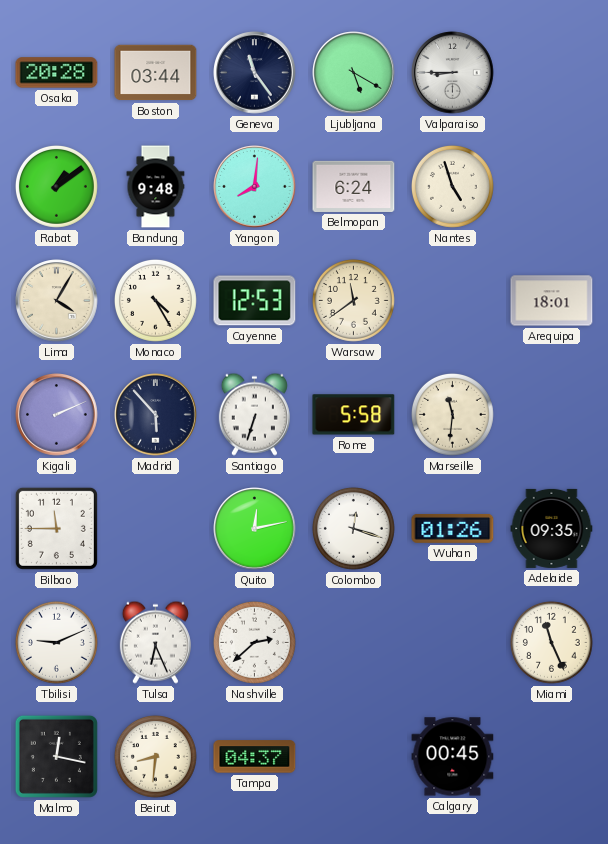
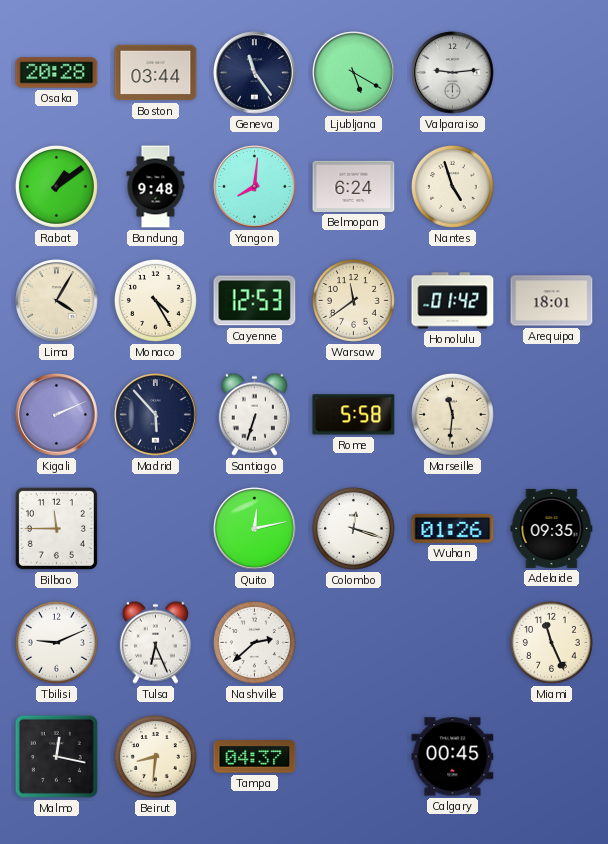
Valparaiso: 8:45 -> 9:14
Honolulu: none -> 01:42
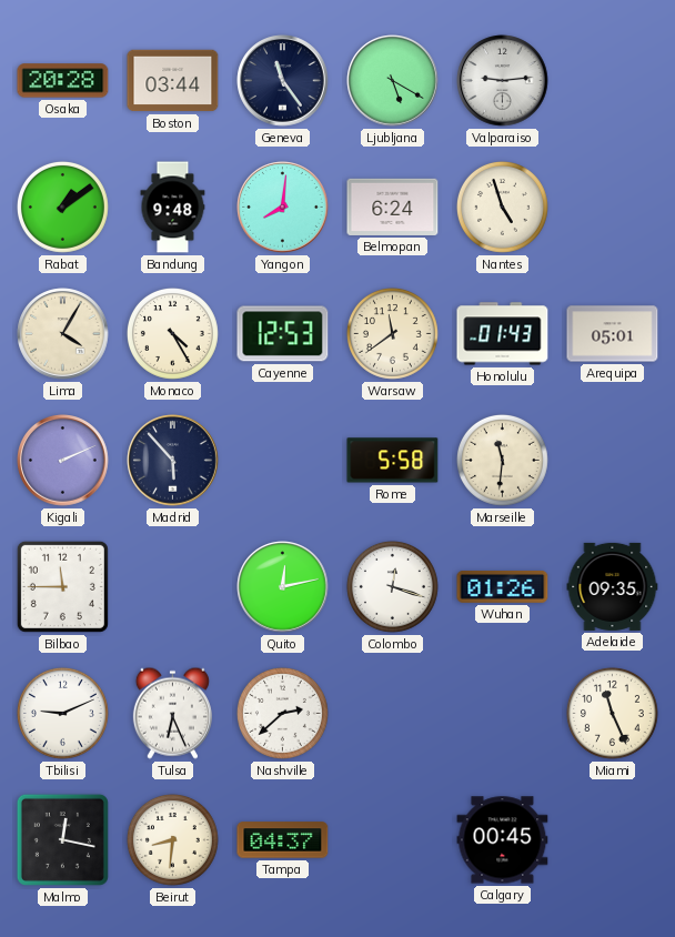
Honolulu: 01:42 -> 01:43
Arequipa: 18:01 -> 05:01
Santiago: 6:33 -> none
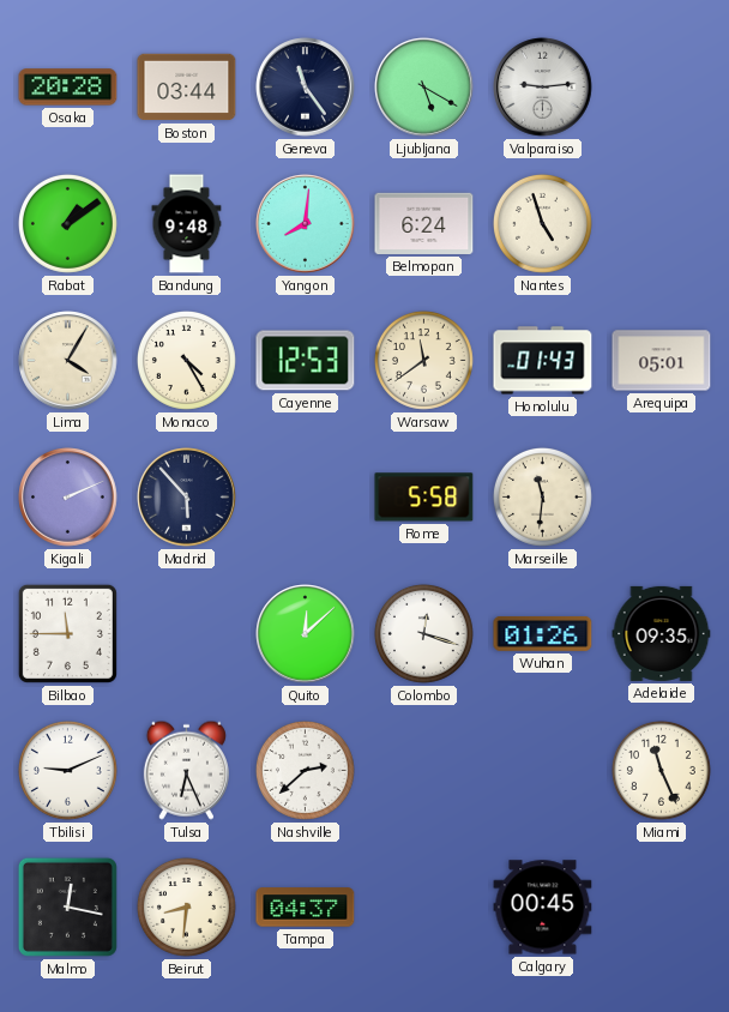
Quito: 12:13 -> 12:08
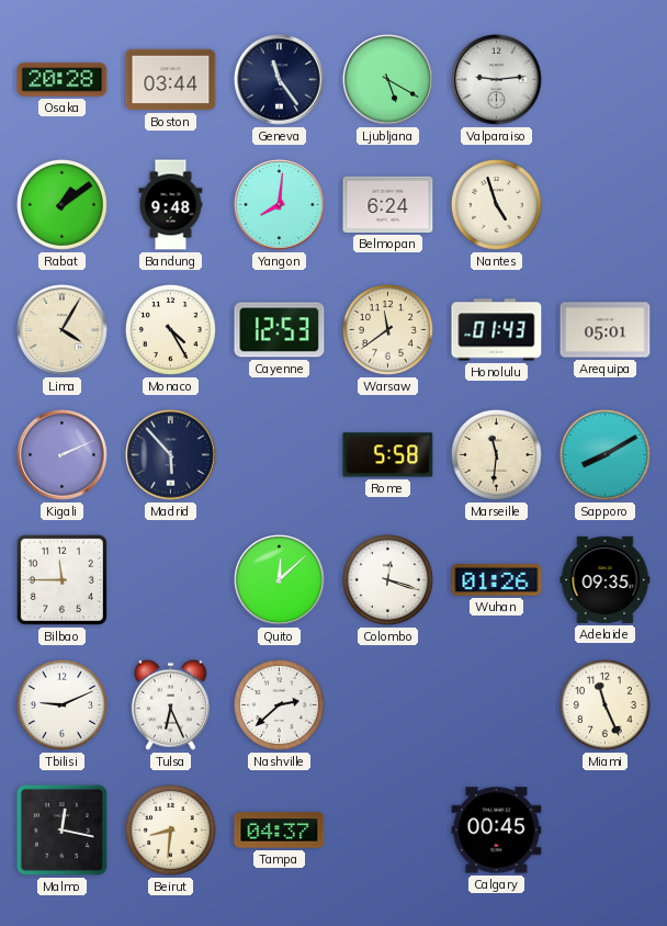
Sapporo: none -> 8:10
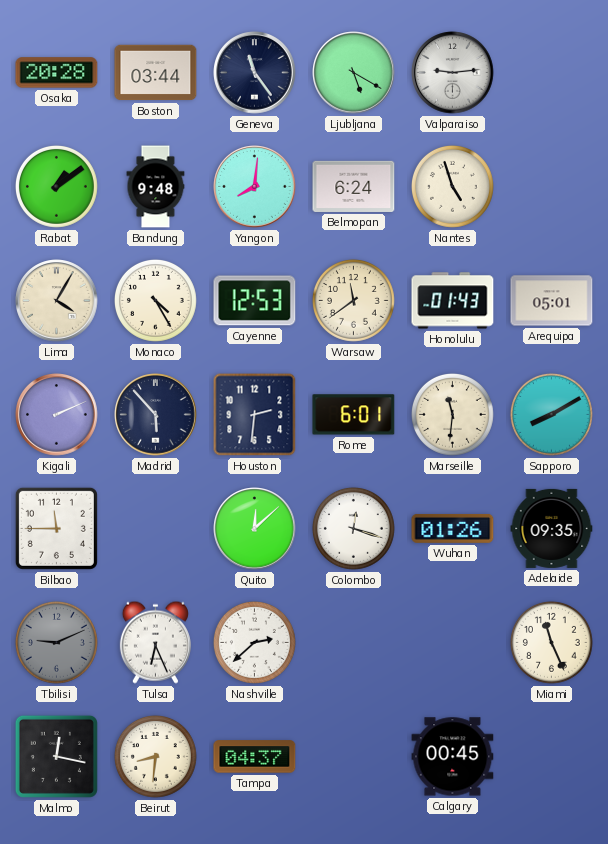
Houston: none -> 2:31
Rome: 5:58 -> 6:01
Tbilisi dial: white -> grey
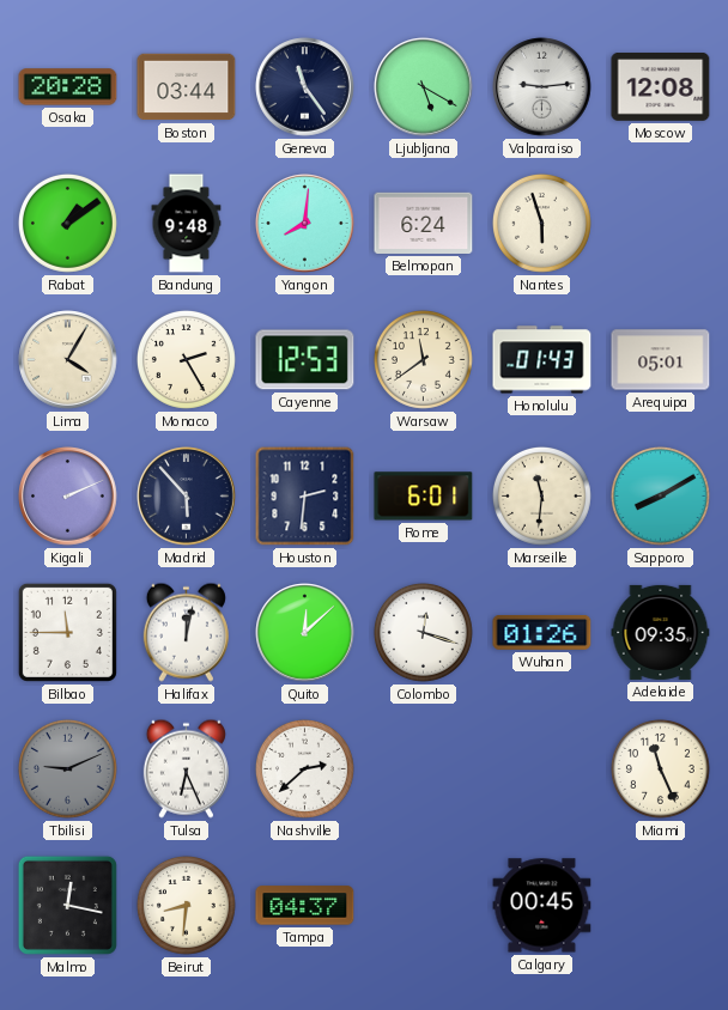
Moscow: none -> 12:08
Nantes: 4:57 -> 5:57
Monaco: 4:25 -> 2:25
Halifax: none -> 12:02
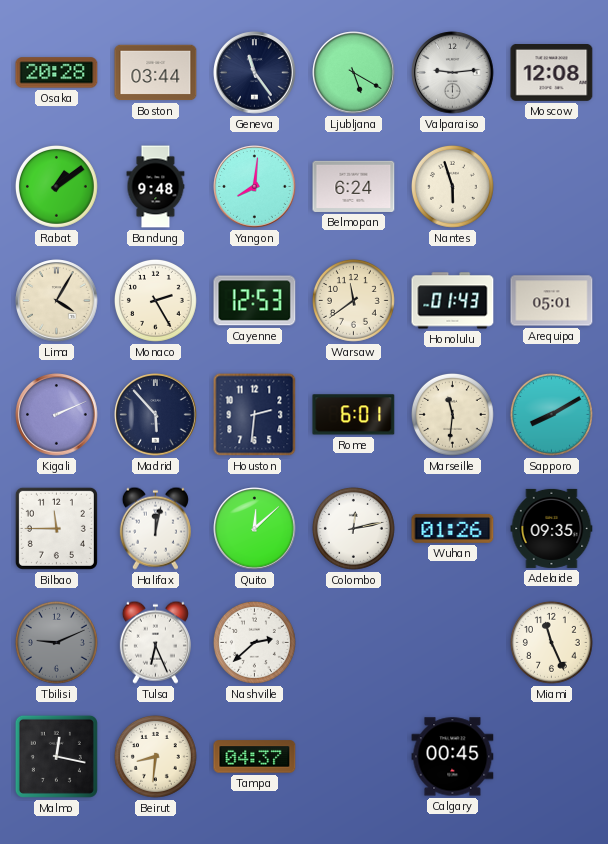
Colombo: 12:18 -> 12:13
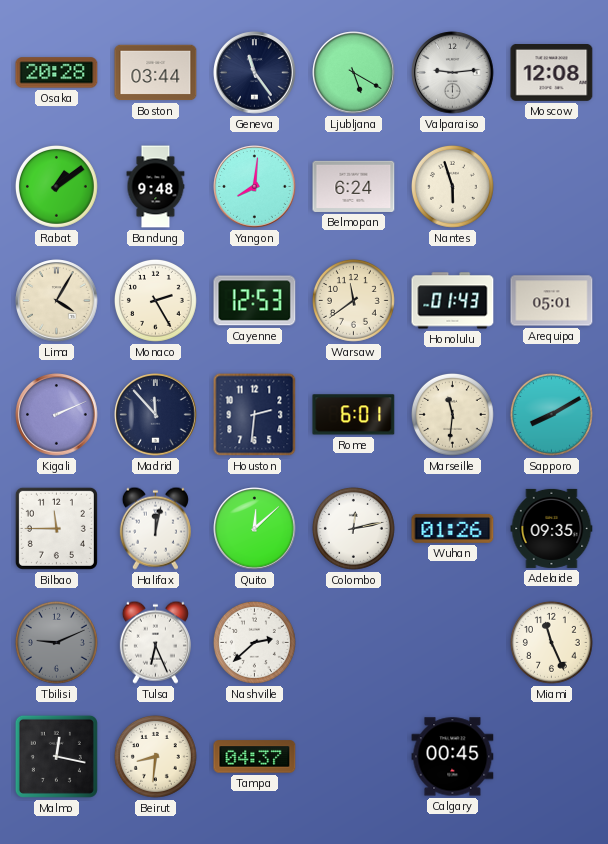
Madrid: 5:53 -> 11:53
